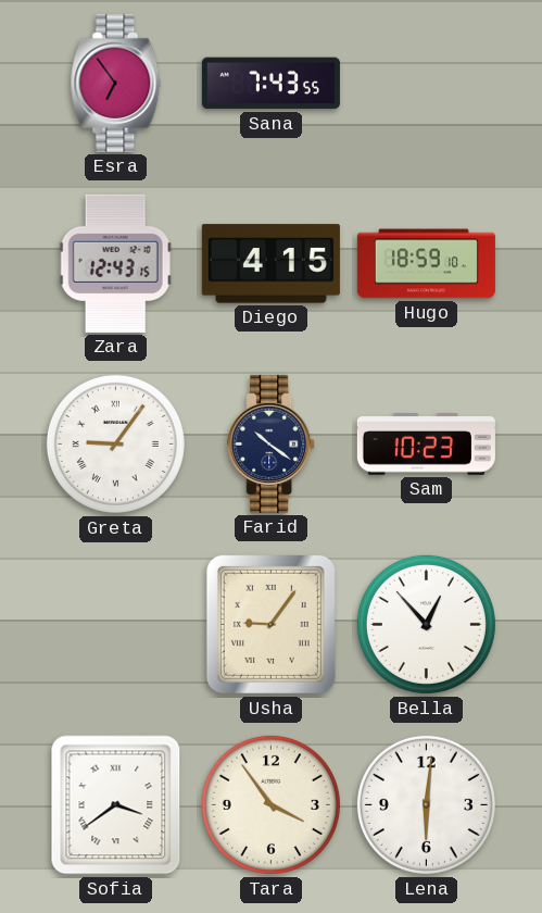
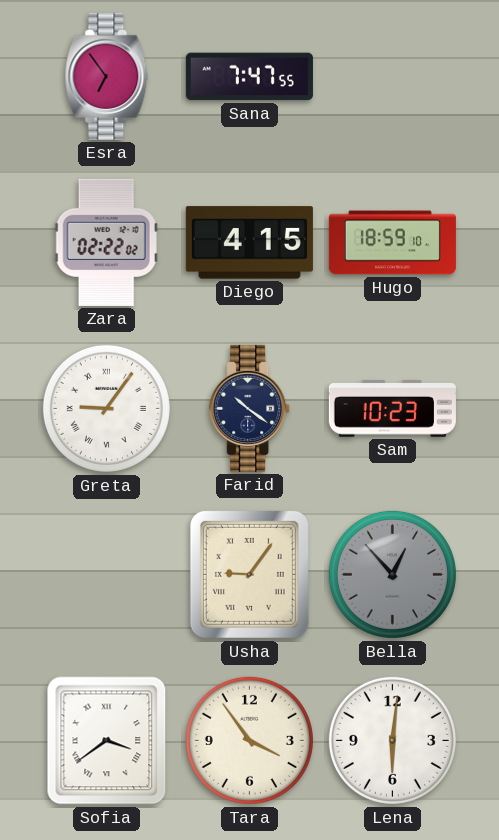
Sana: 7:43 -> 7:47
Zara: 12:43 -> 02:22
Bella dial: white -> grey
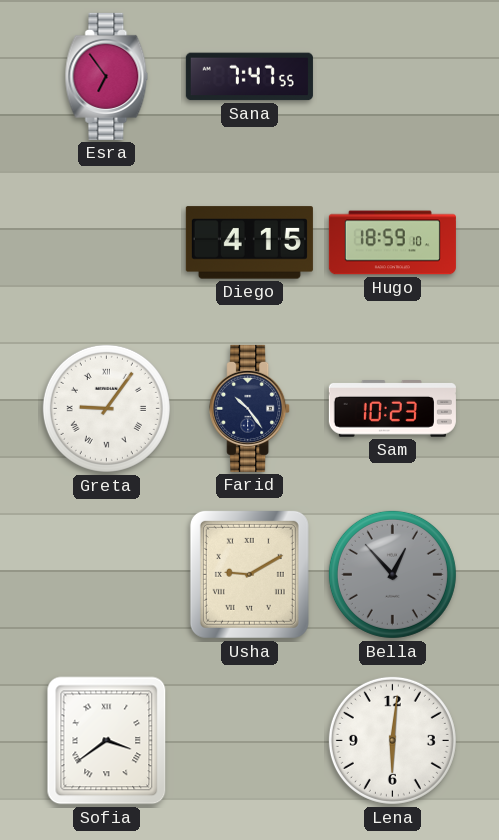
Zara: 02:22 -> none
Farid: 10:21 -> 10:24
Usha: 9:06 -> 9:10
Tara: 3:54 -> none
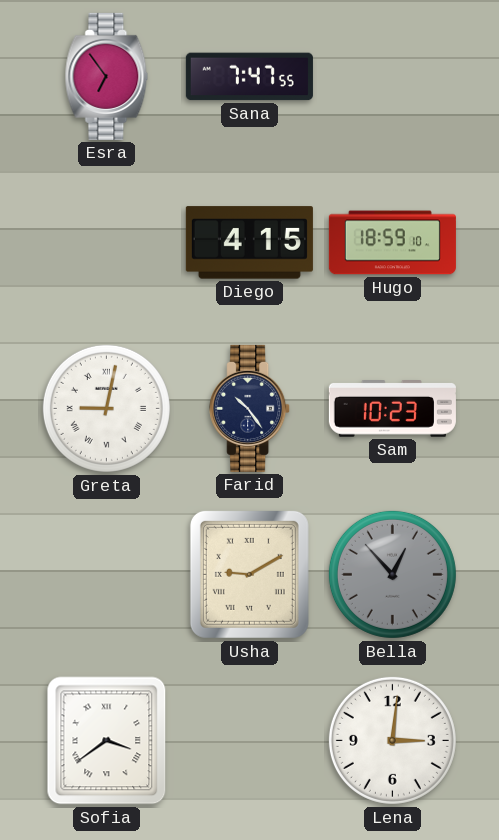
Greta: 9:06 -> 9:02
Lena: 6:01 -> 3:01
